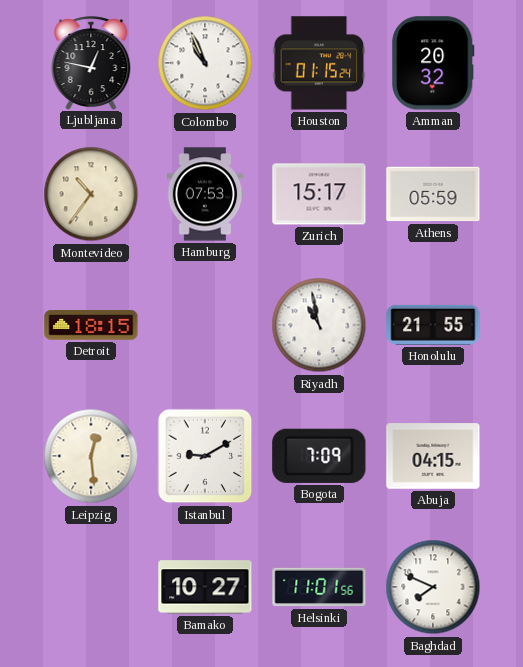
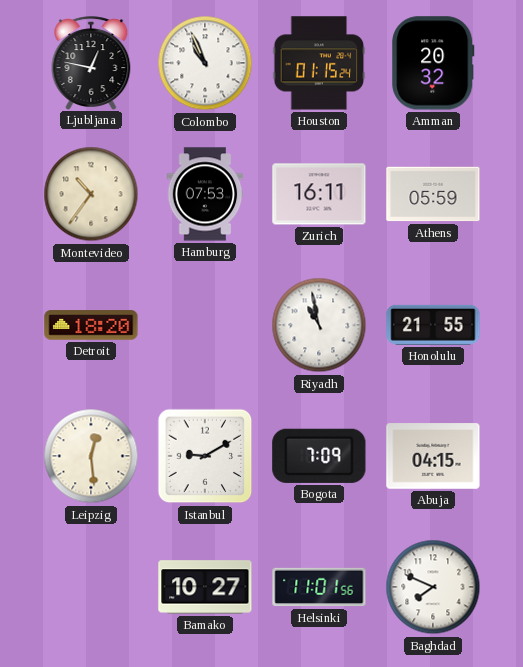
Zurich: 15:17 -> 16:11
Detroit: 18:15 -> 18:20
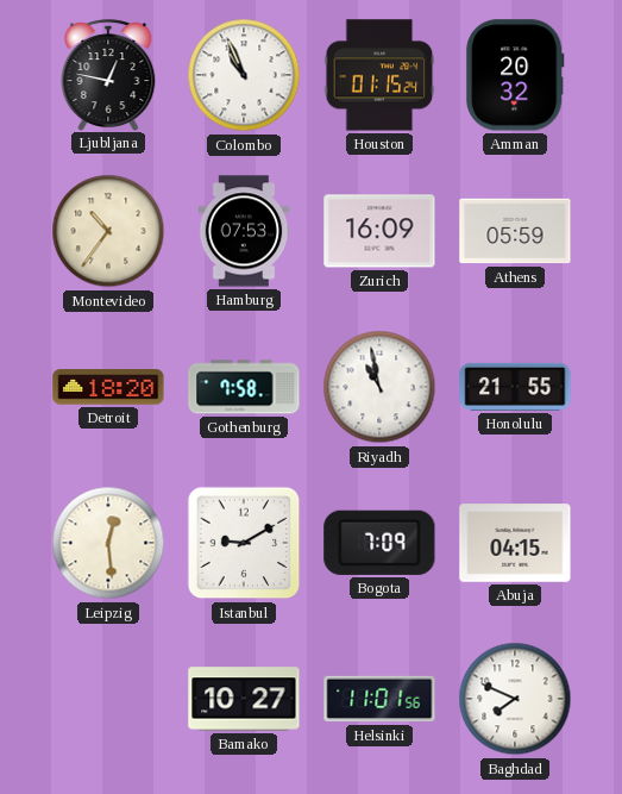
Zurich: 16:11 -> 16:09
Gothenburg: none -> 7:58
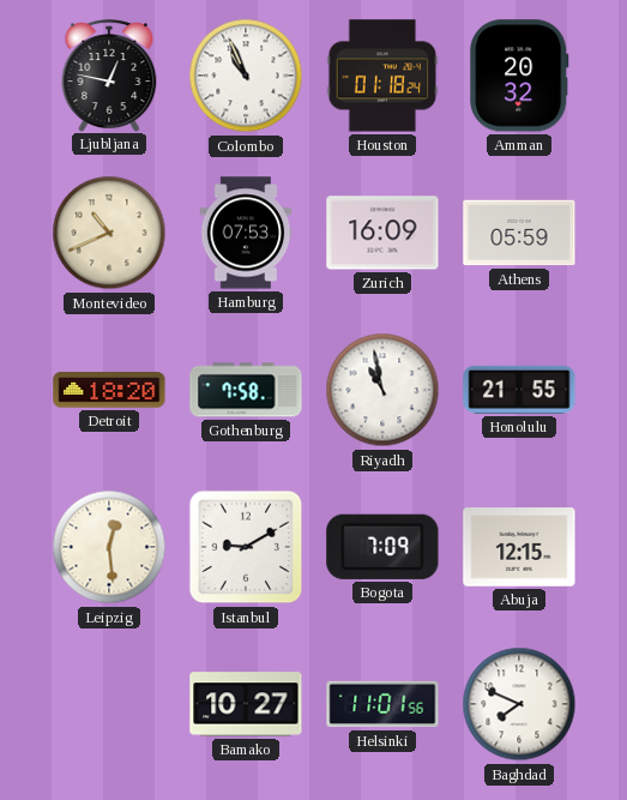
Houston: 01:15 -> 01:18
Montevideo: 10:36 -> 10:41
Abuja: 04:15 -> 12:15
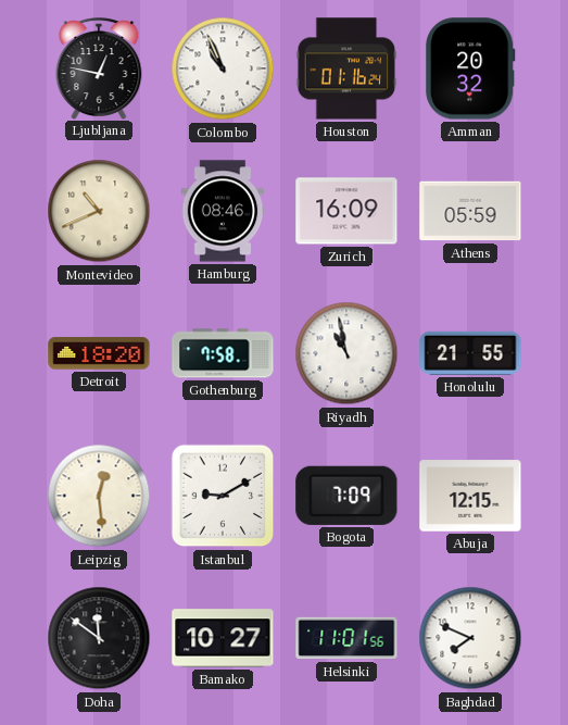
Houston: 01:18 -> 01:16
Hamburg: 07:53 -> 08:46
Doha: none -> 11:51
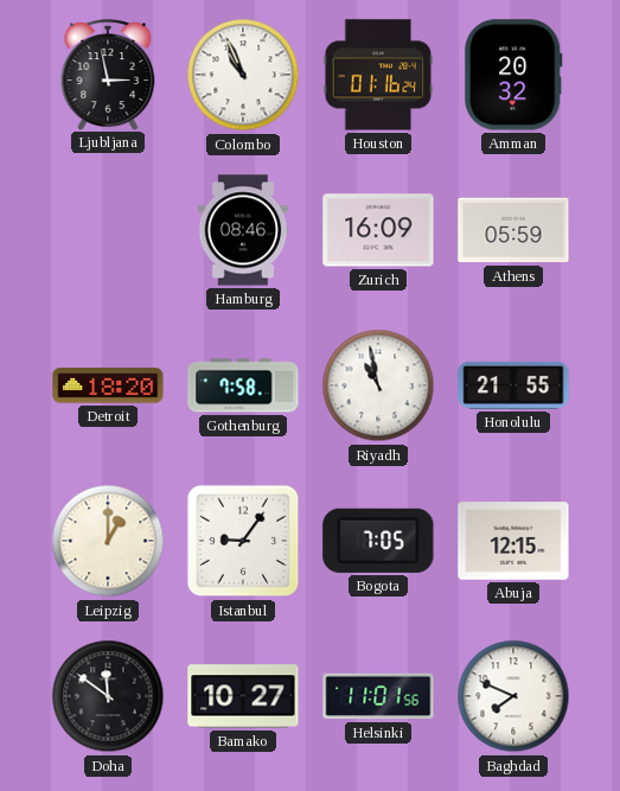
Ljubljana: 12:47 -> 2:58
Montevideo: 10:41 -> none
Leipzig: 12:29 -> 1:00
Istanbul: 9:10 -> 9:06
Bogota: 7:09 -> 7:05
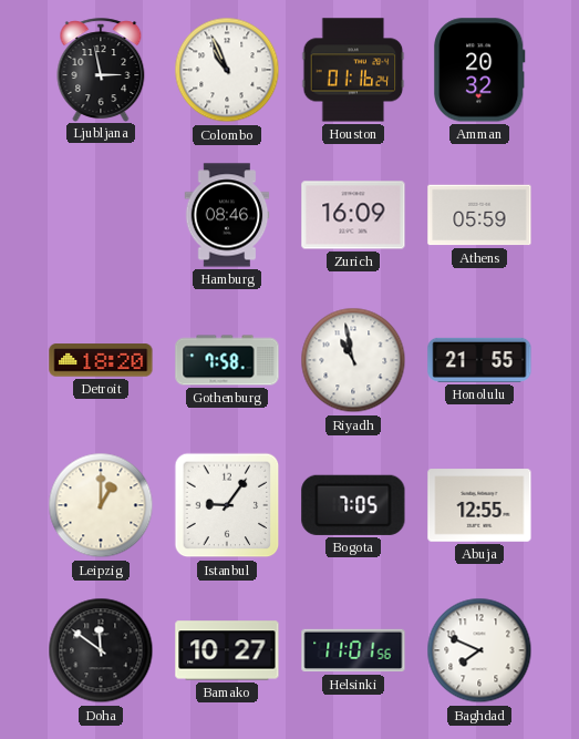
Abuja: 12:15 -> 12:55
